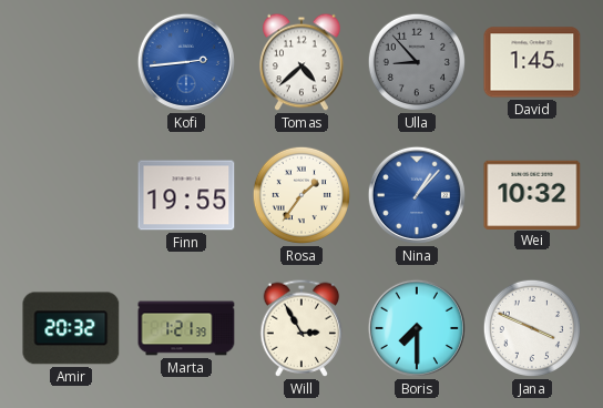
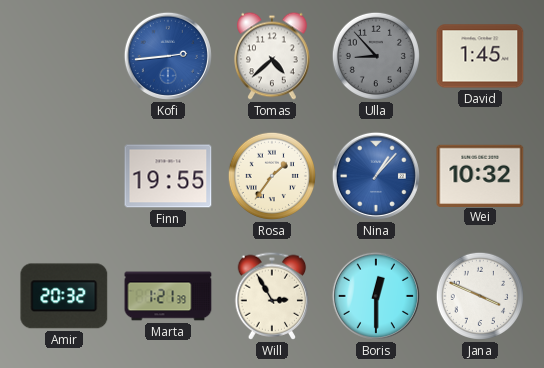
Boris: 7:30 -> 12:30
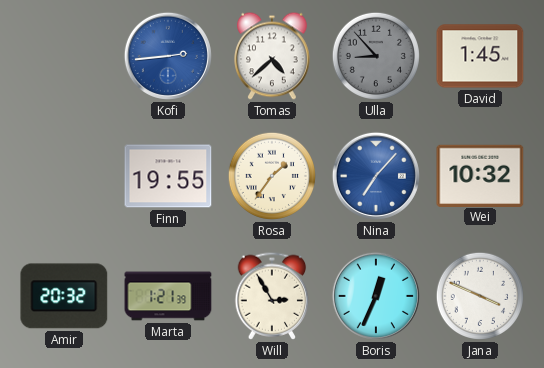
Nina: 1:07 -> 7:07
Boris: 12:30 -> 12:34
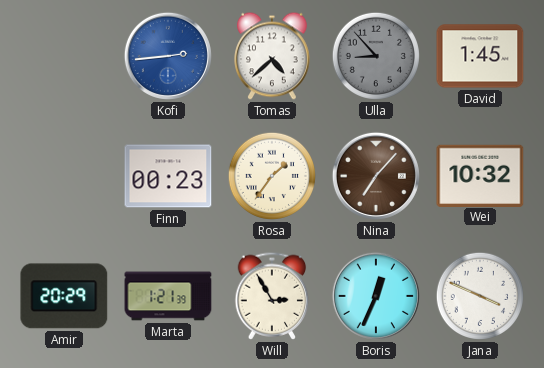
Finn: 19:55 -> 00:23
Nina dial: blue -> brown
Amir: 20:32 -> 20:29
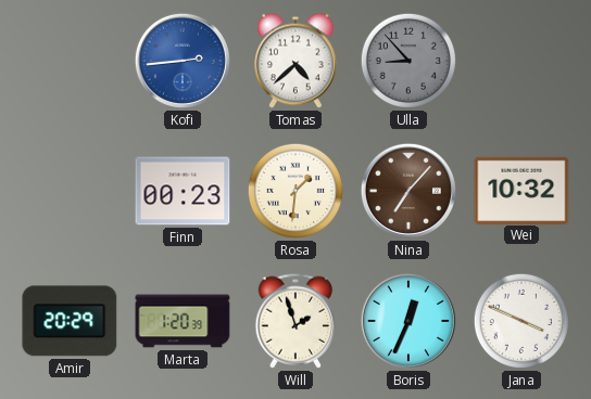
David: 1:45 -> none
Rosa: 1:36 -> 1:31
Marta: 1:21 -> 1:20
Will: 2:55 -> 1:57
